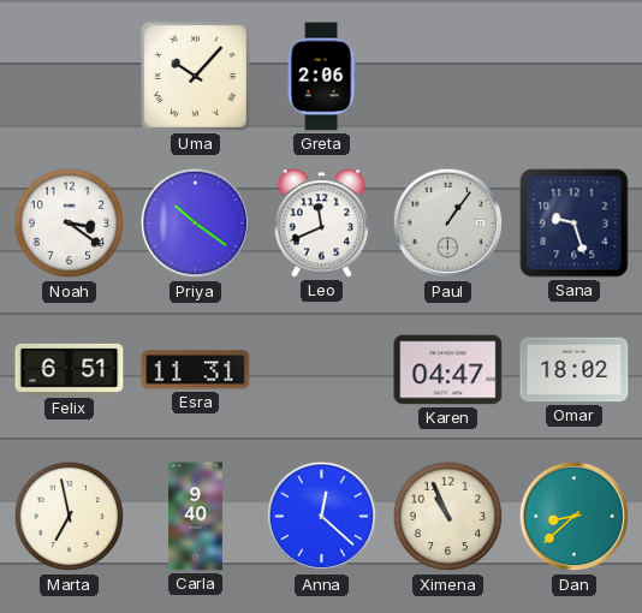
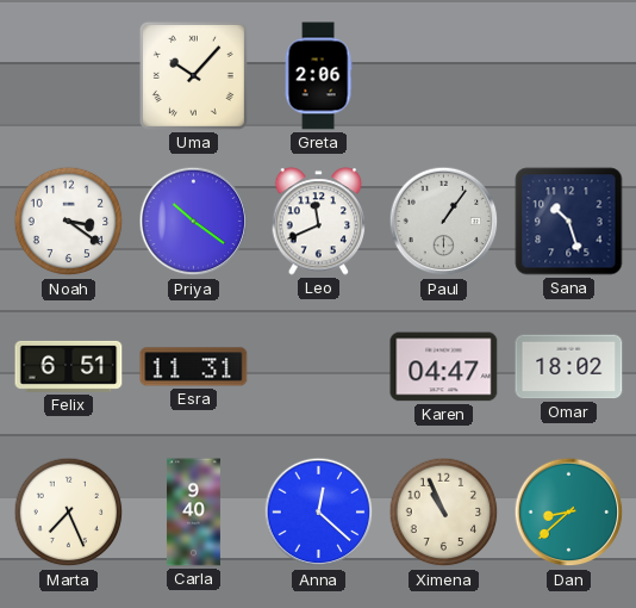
Sana: 9:27 -> 10:27
Marta: 6:58 -> 7:26
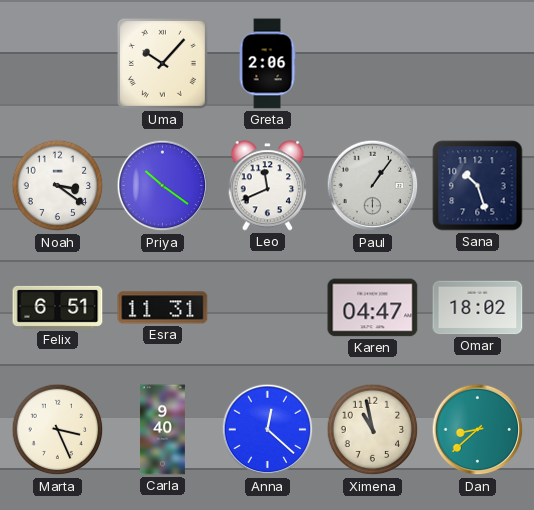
Marta: 7:26 -> 3:26
Ximena: 10:56 -> 10:58
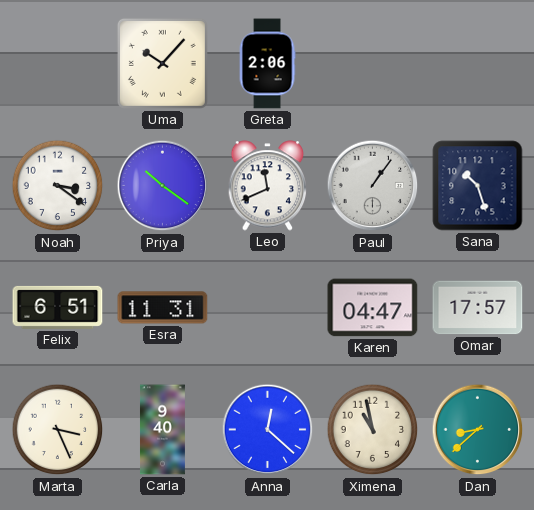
Omar: 18:02 -> 17:57
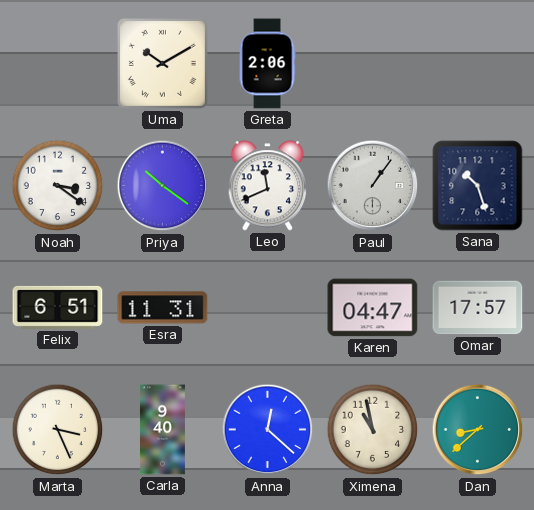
Uma: 10:07 -> 10:10
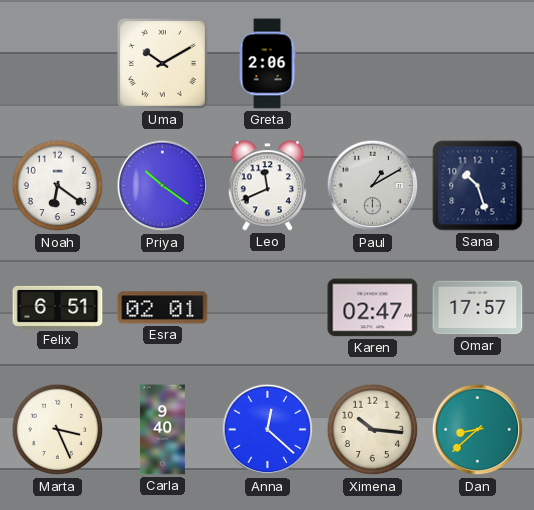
Noah: 3:21 -> 6:21
Paul: 1:06 -> 1:10
Esra: 11:31 -> 02:01
Karen: 04:47 -> 02:47
Ximena: 10:58 -> 10:16
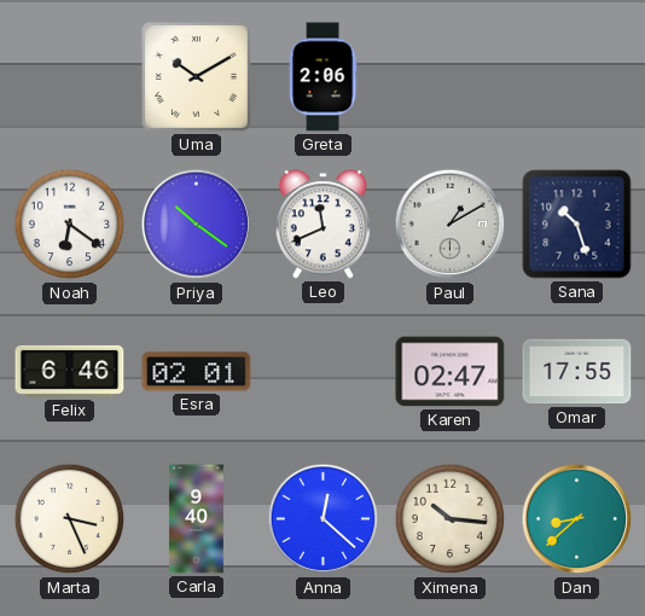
Felix: 6:51 -> 6:46
Omar: 17:57 -> 17:55
